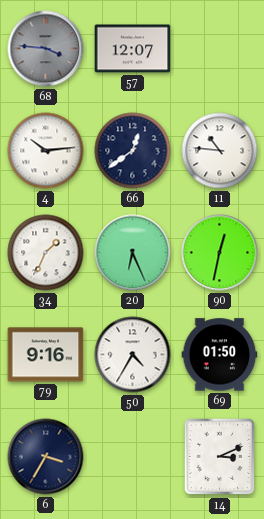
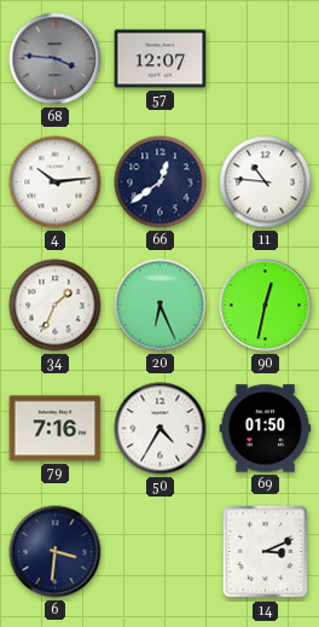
79: 9:16 -> 7:16
6: 3:35 -> 3:31
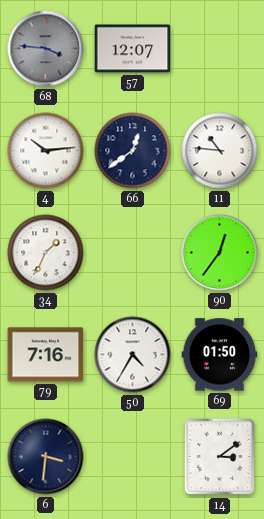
20: 6:26 -> none
90: 12:32 -> 12:36
14: 3:11 -> 3:09
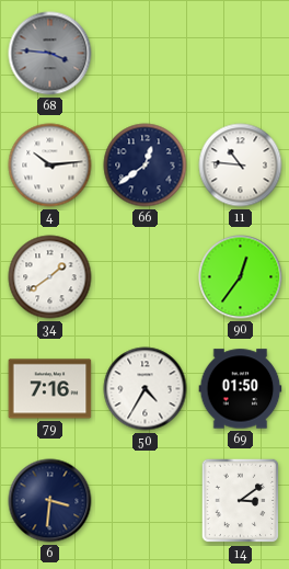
57: 12:07 -> none
34: 1:34 -> 1:39
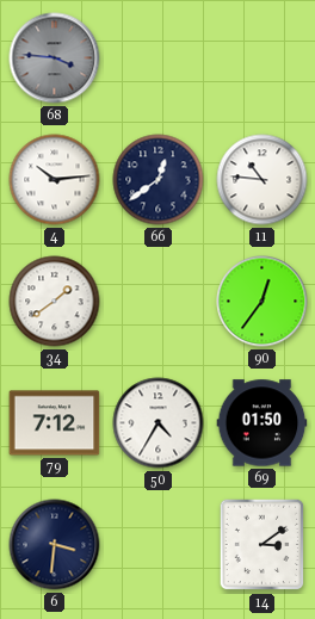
79: 7:16 -> 7:12
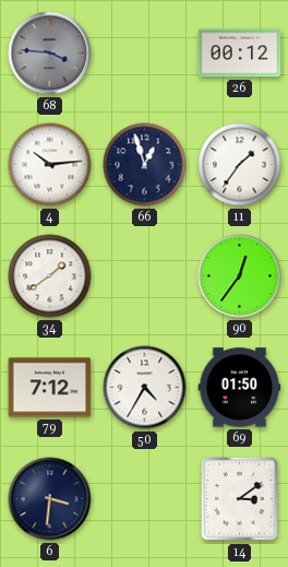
26: none -> 00:12
66: 12:39 -> 12:57
11: 10:46 -> 1:36
